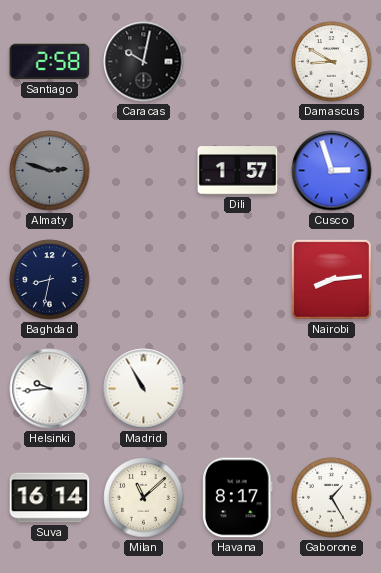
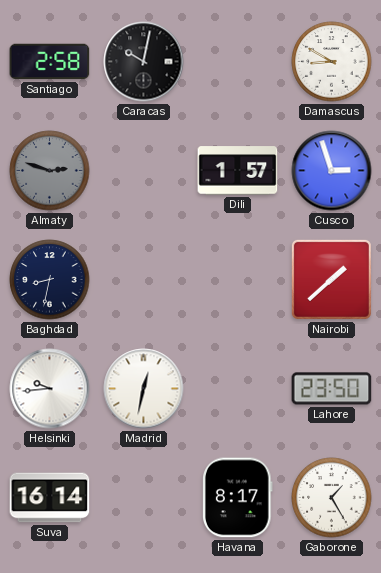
Nairobi: 8:14 -> 1:38
Madrid: 10:55 -> 12:32
Lahore: none -> 23:50
Milan: 11:08 -> none
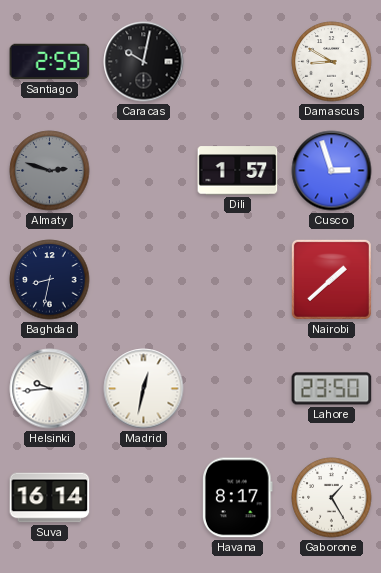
Santiago: 2:58 -> 2:59
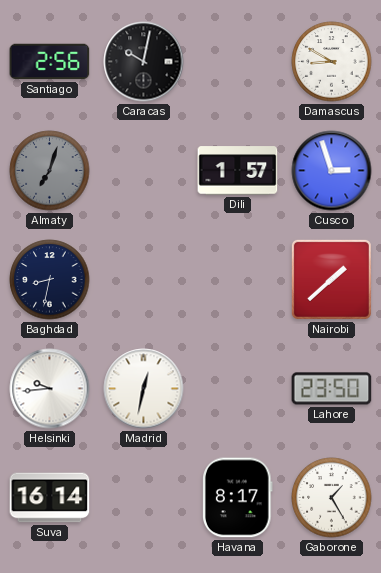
Santiago: 2:59 -> 2:56
Almaty: 2:48 -> 7:03
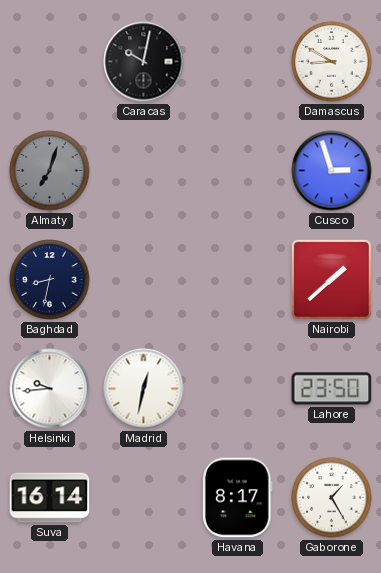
Santiago: 2:56 -> none
Dili: 1:57 -> none
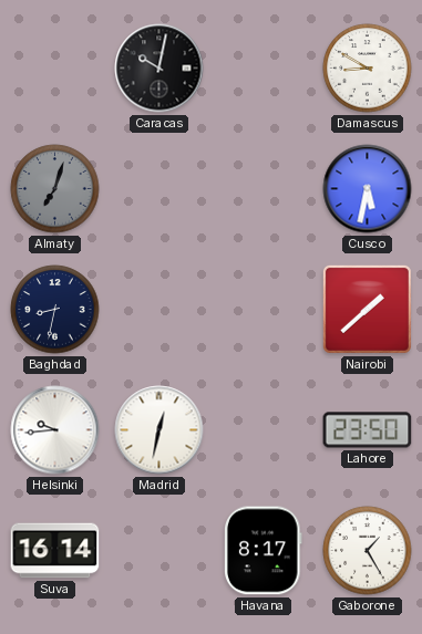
Cusco: 2:57 -> 5:32
